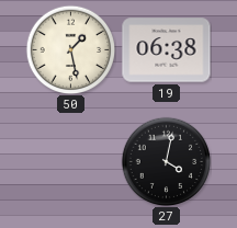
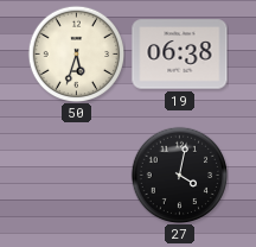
50: 1:28 -> 5:33
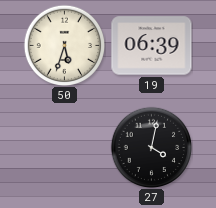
19: 06:38 -> 06:39
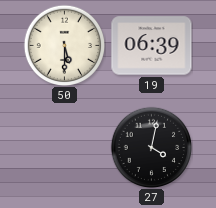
50: 5:33 -> 5:30
